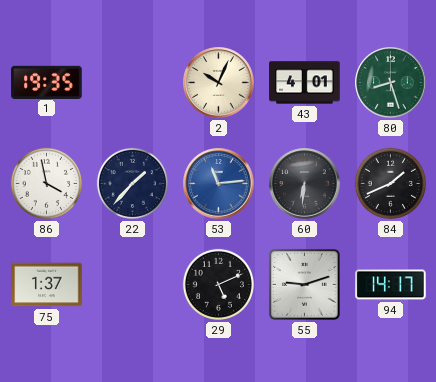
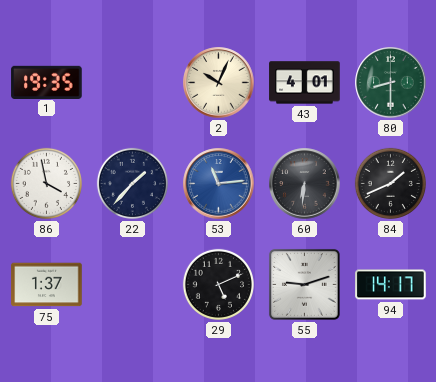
80: 8:27 -> 8:30
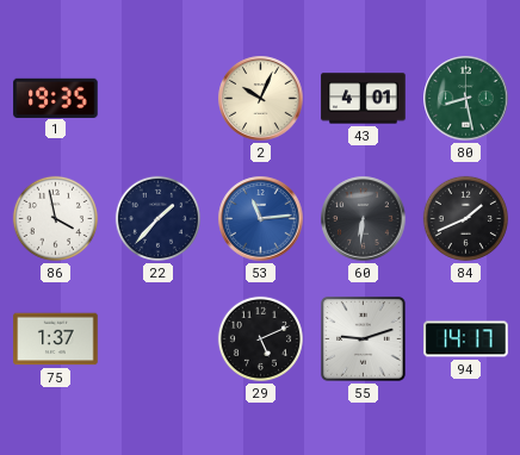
80: 8:30 -> 8:28
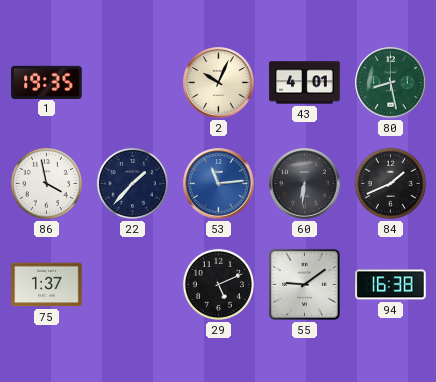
55: 9:12 -> 9:09
94: 14:17 -> 16:38
